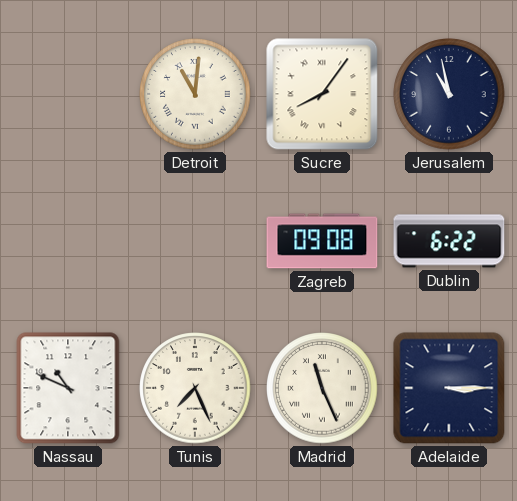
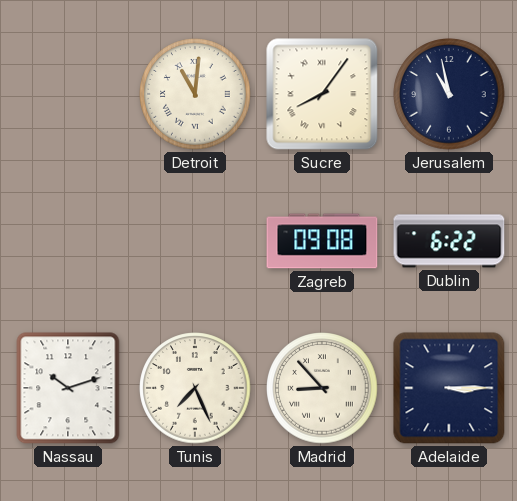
Nassau: 10:49 -> 10:12
Madrid: 11:26 -> 8:53
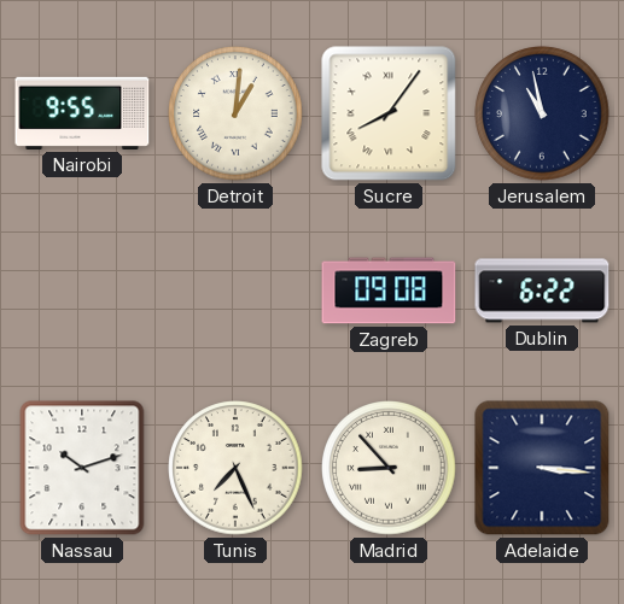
Nairobi: none -> 9:55
Detroit: 11:01 -> 1:01
Adelaide: 3:15 -> 3:16
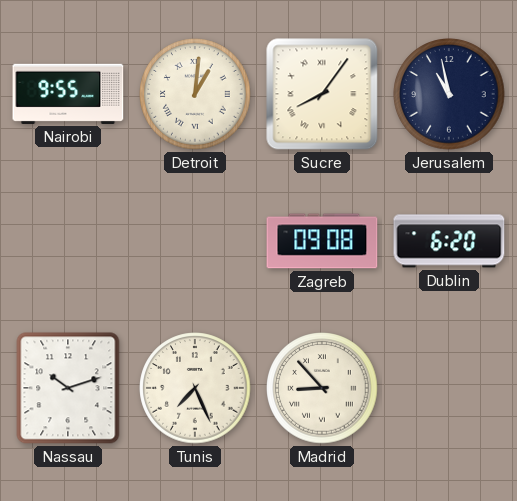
Dublin: 6:22 -> 6:20
Adelaide: 3:16 -> none
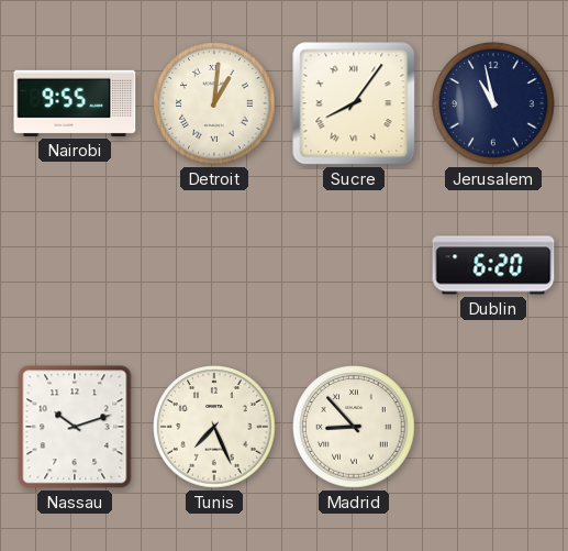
Zagreb: 09:08 -> none
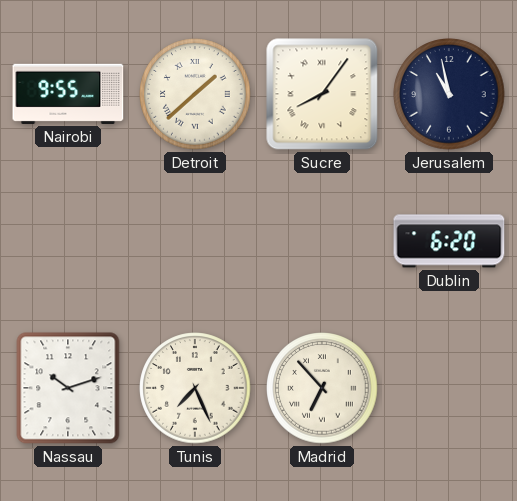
Detroit: 1:01 -> 1:38
Madrid: 8:53 -> 6:53
